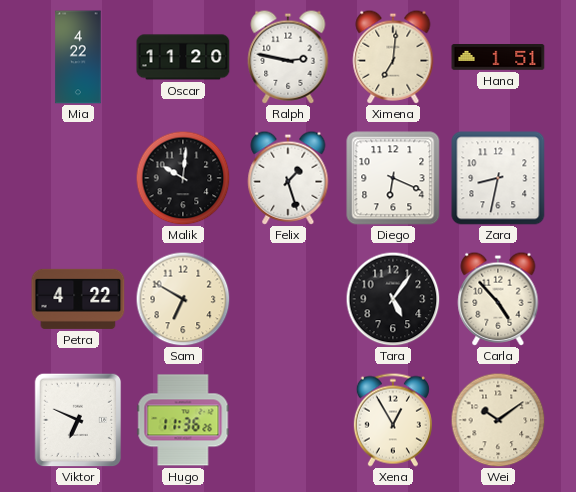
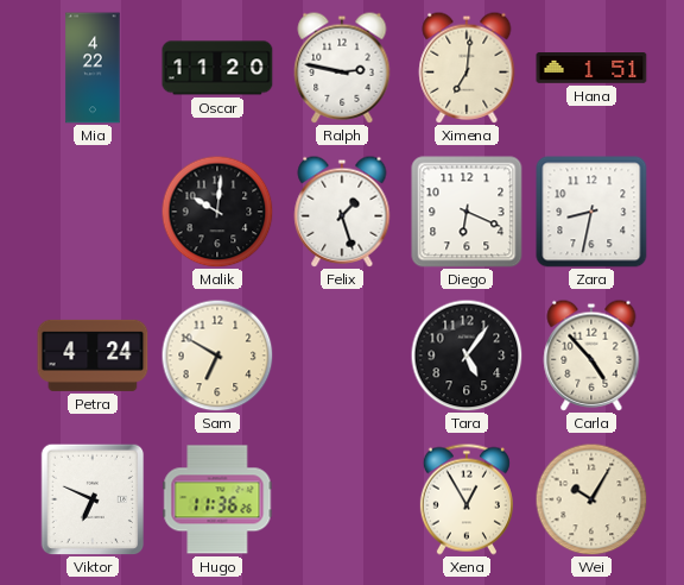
Petra: 4:22 -> 4:24
Wei: 10:09 -> 10:05
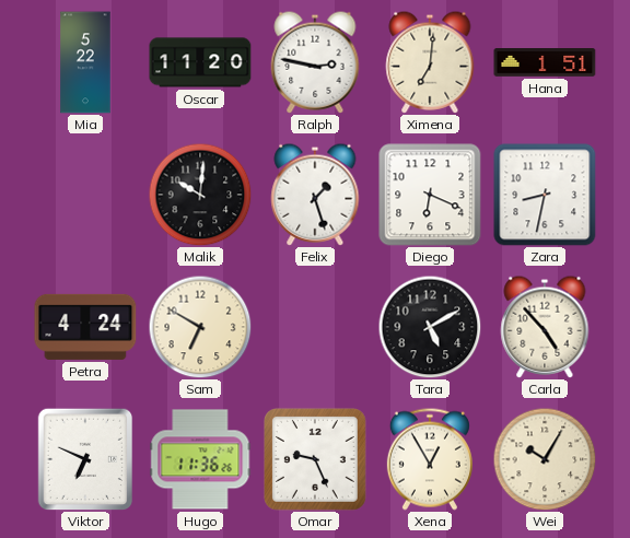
Mia: 4:22 -> 5:22
Tara: 5:06 -> 5:10
Omar: none -> 9:26
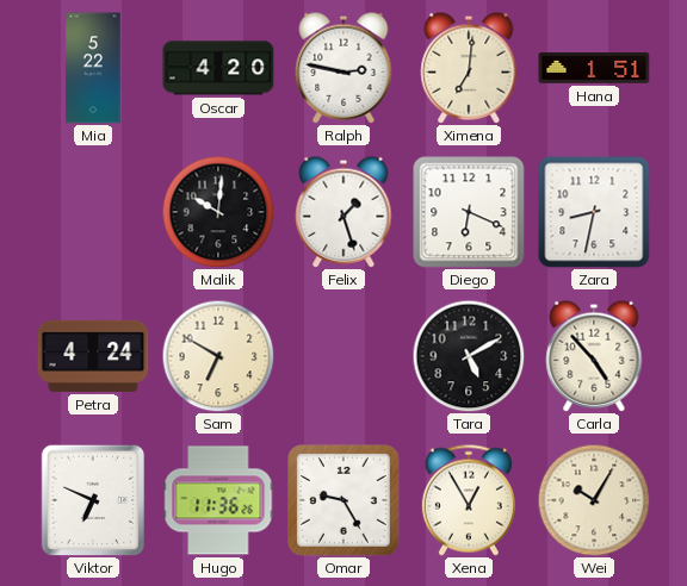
Oscar: 11:20 -> 4:20
Omar: 9:26 -> 9:25
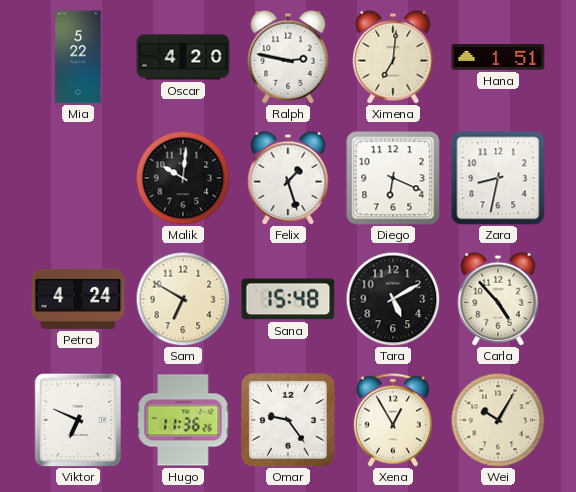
Sana: none -> 15:48
Omar: 9:25 -> 9:24
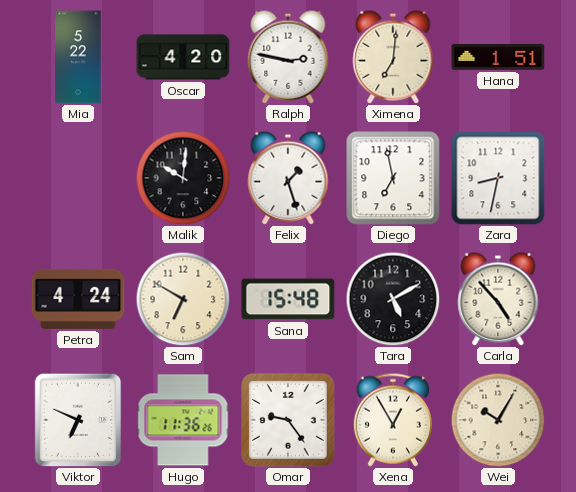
Diego: 6:19 -> 6:58
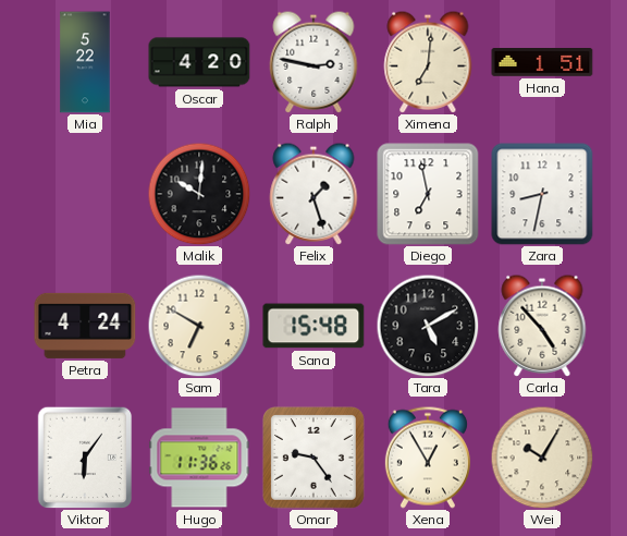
Viktor: 6:49 -> 6:06
